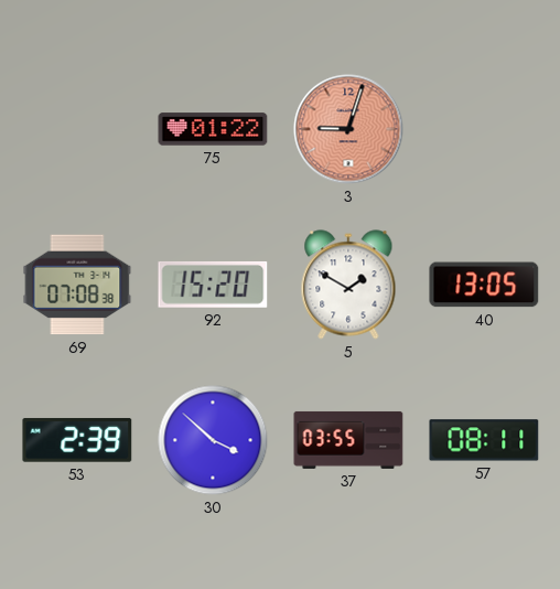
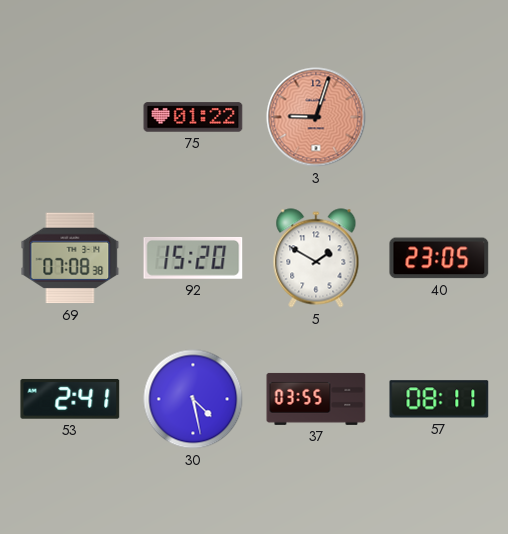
40: 13:05 -> 23:05
53: 2:39 -> 2:41
30: 3:52 -> 4:28
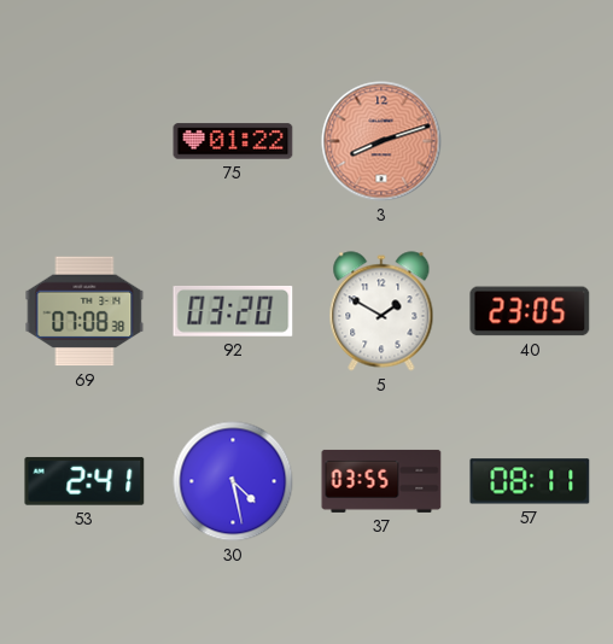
3: 9:03 -> 8:12
92: 15:20 -> 03:20
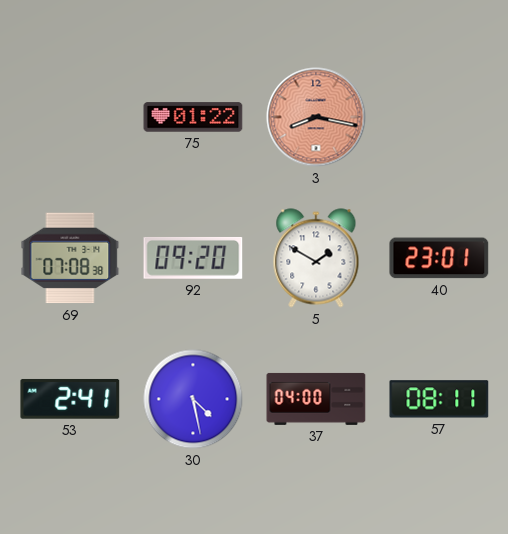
3: 8:12 -> 8:17
92: 03:20 -> 09:20
40: 23:05 -> 23:01
37: 03:55 -> 04:00
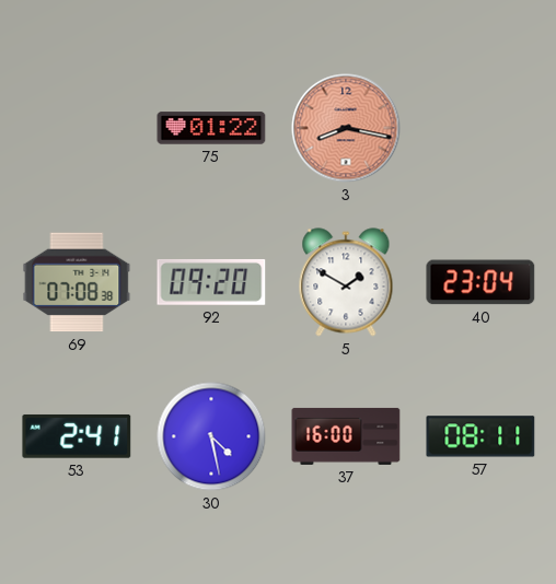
40: 23:01 -> 23:04
37: 04:00 -> 16:00
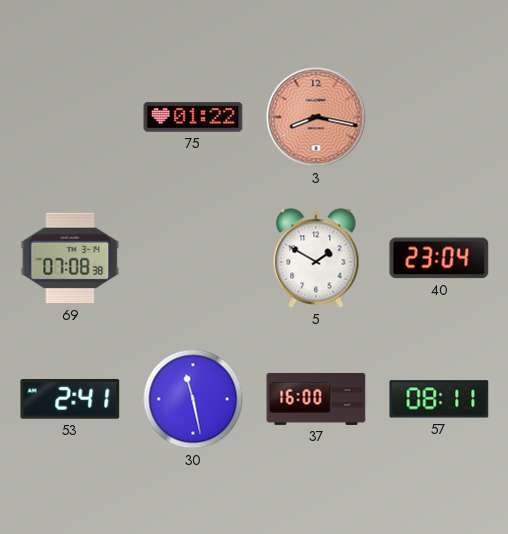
92: 09:20 -> none
30: 4:28 -> 11:28
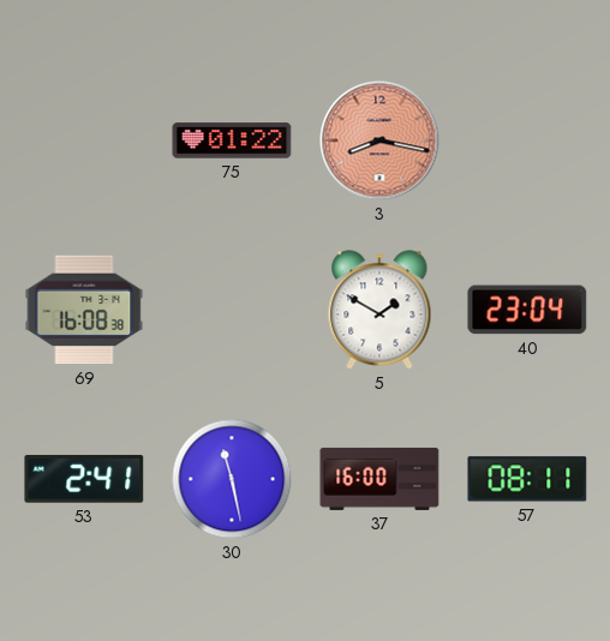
69: 07:08 -> 16:08
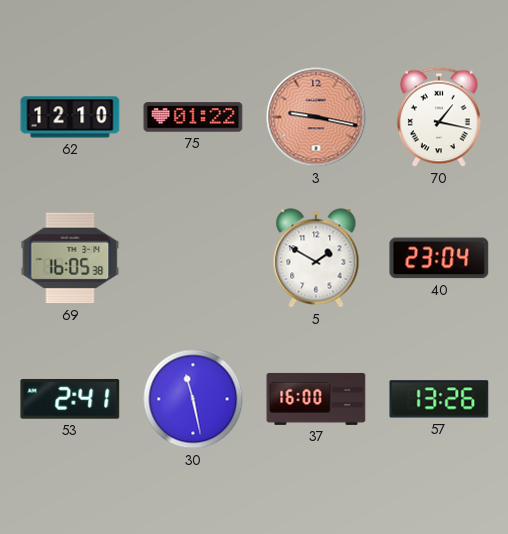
62: none -> 12:10
3: 8:17 -> 9:17
70: none -> 1:17
69: 16:08 -> 16:05
57: 08:11 -> 13:26
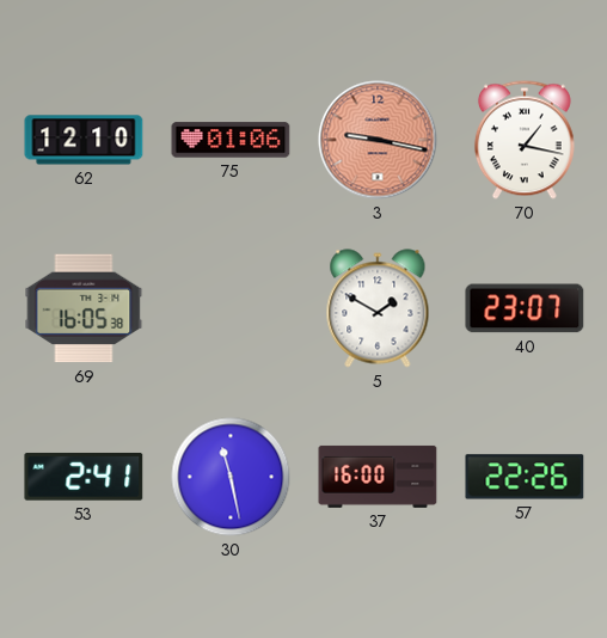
75: 01:22 -> 01:06
40: 23:04 -> 23:07
57: 13:26 -> 22:26
